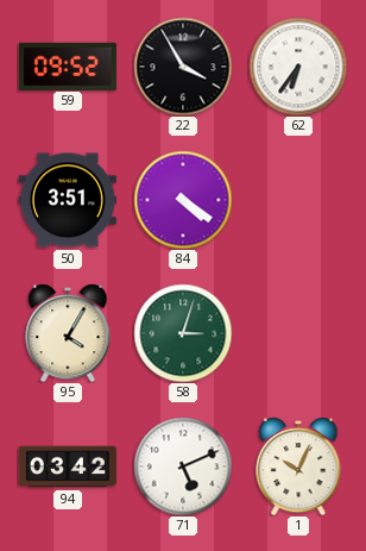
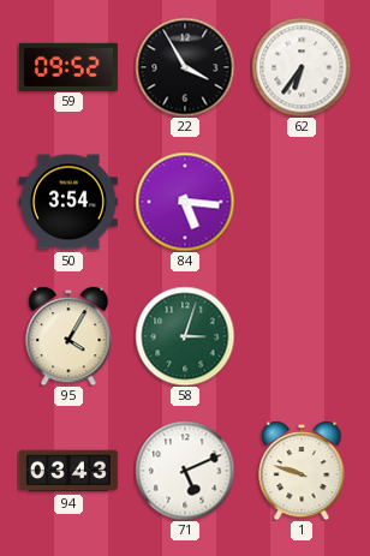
50: 3:51 -> 3:54
84: 4:21 -> 5:16
94: 03:42 -> 03:43
1: 10:04 -> 9:48
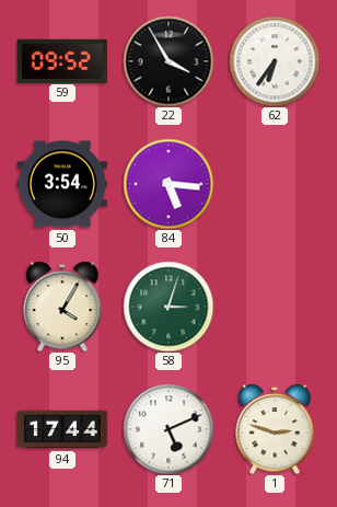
94: 03:43 -> 17:44
1: 9:48 -> 2:48
